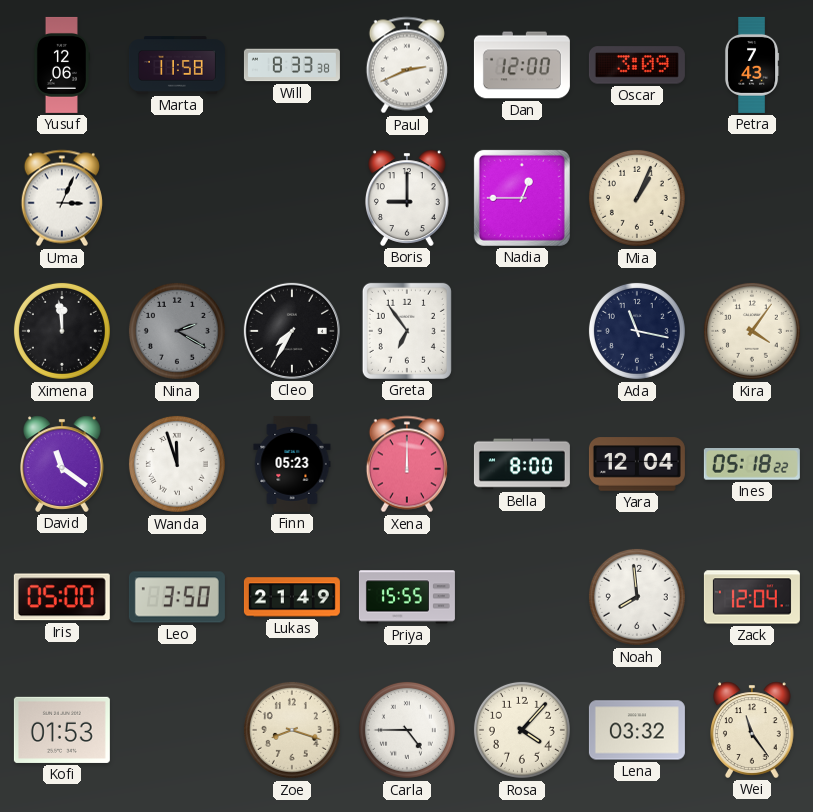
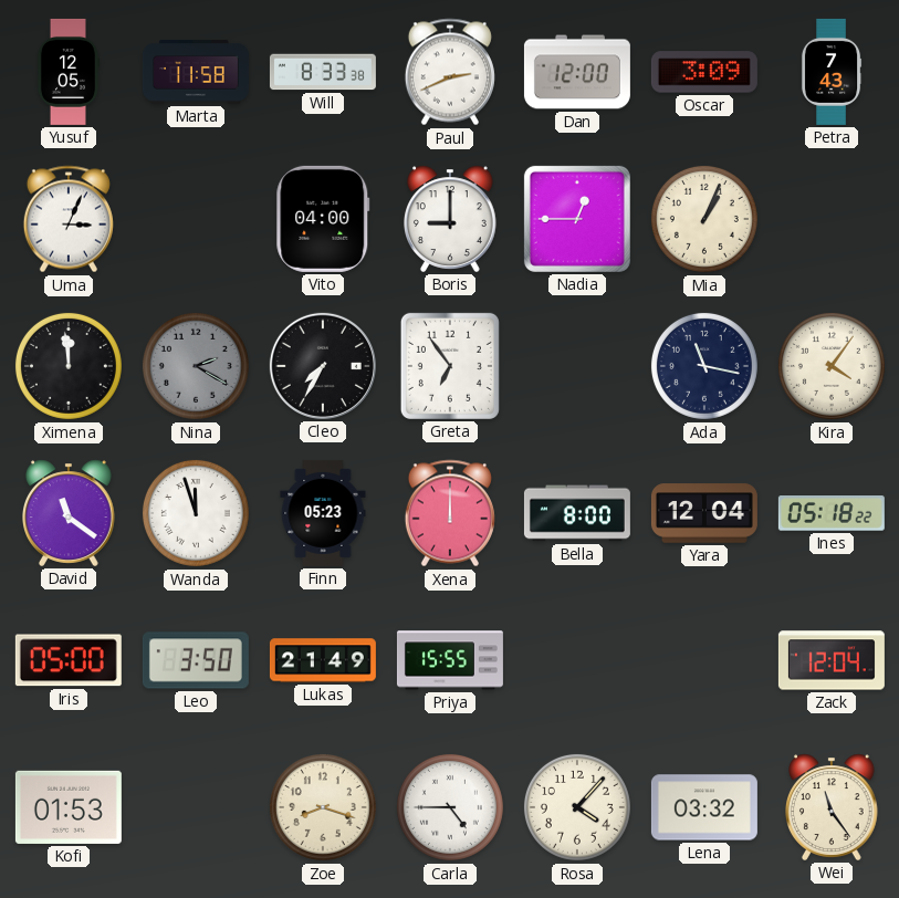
Yusuf: 12:06 -> 12:05
Vito: none -> 04:00
Noah: 7:59 -> none
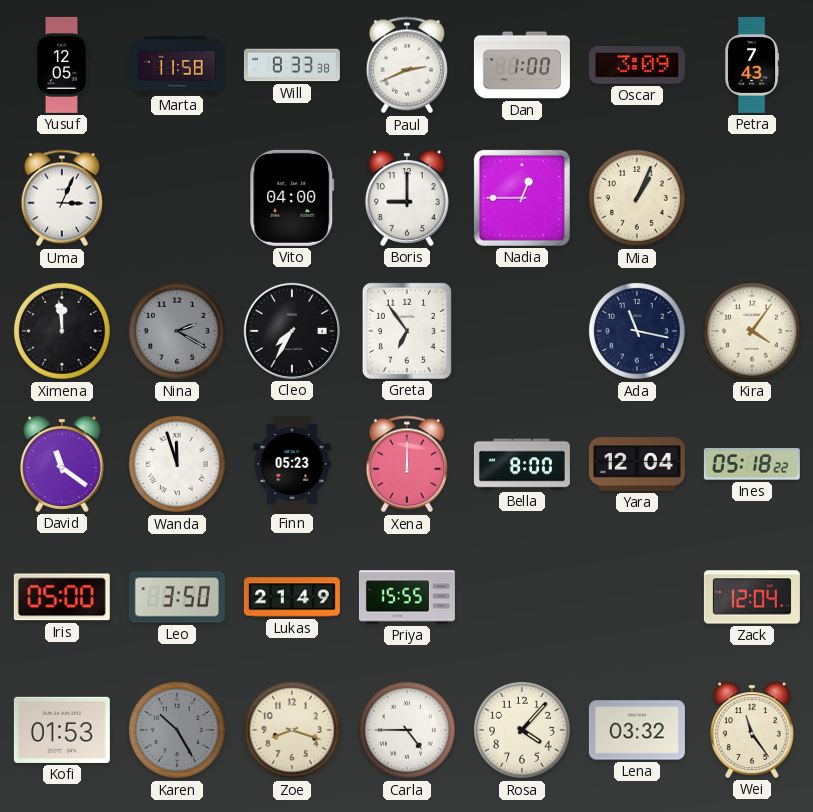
Dan: 12:00 -> 1:00
Karen: none -> 10:25
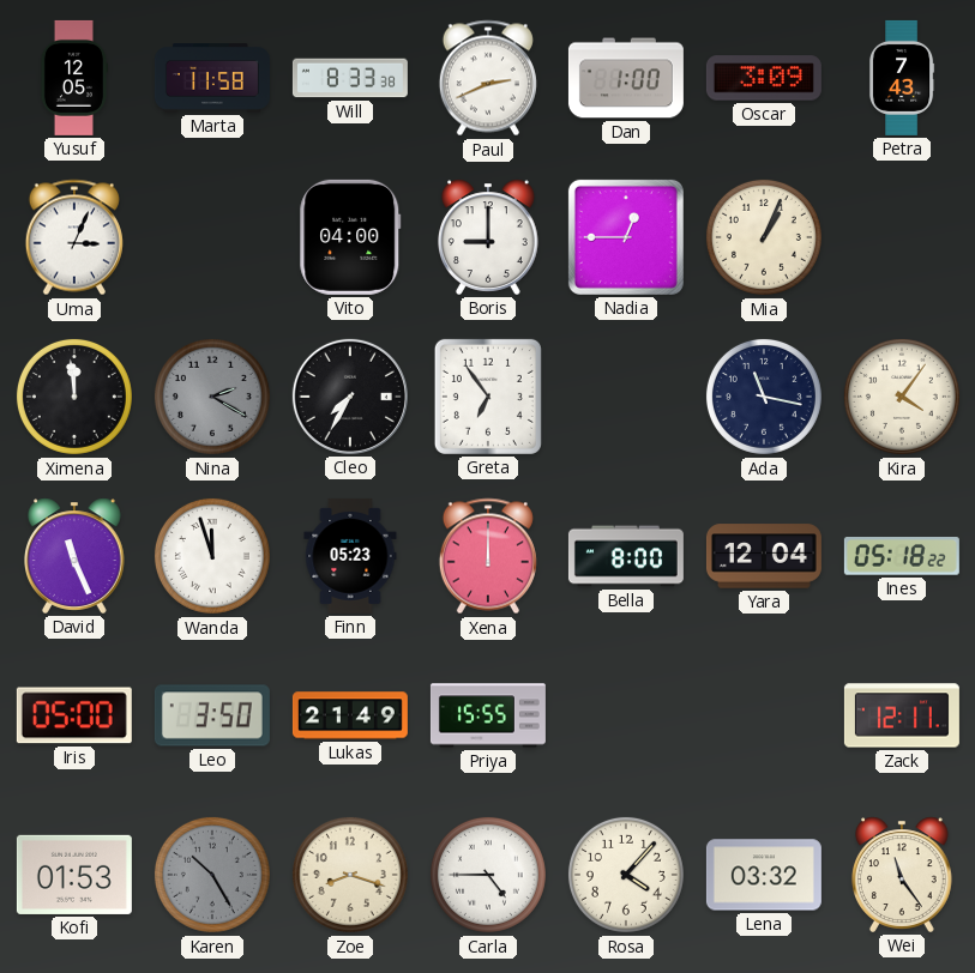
David: 11:21 -> 11:26
Zack: 12:04 -> 12:11
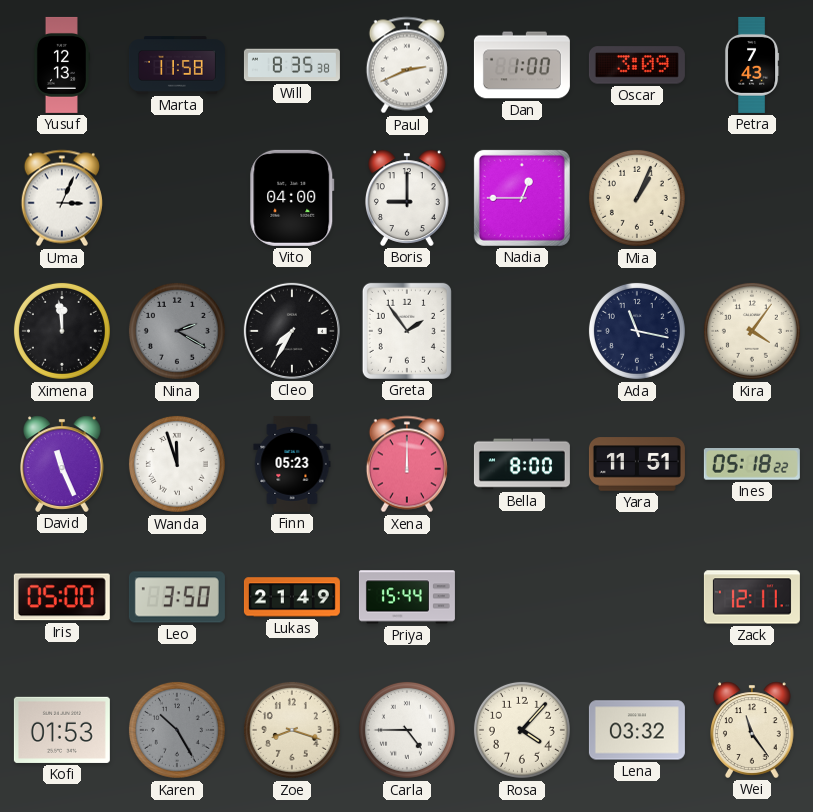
Yusuf: 12:05 -> 12:13
Will: 8:33 -> 8:35
Greta: 6:54 -> 1:54
Yara: 12:04 -> 11:51
Priya: 15:55 -> 15:44
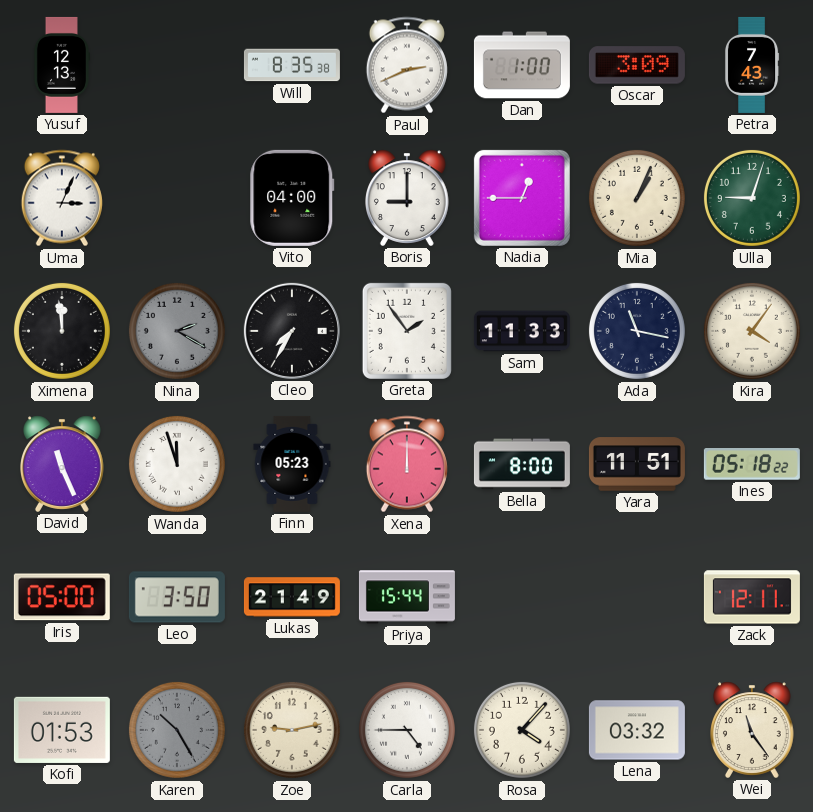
Marta: 11:58 -> none
Ulla: none -> 9:03
Sam: none -> 11:33
Zoe: 8:18 -> 9:13
